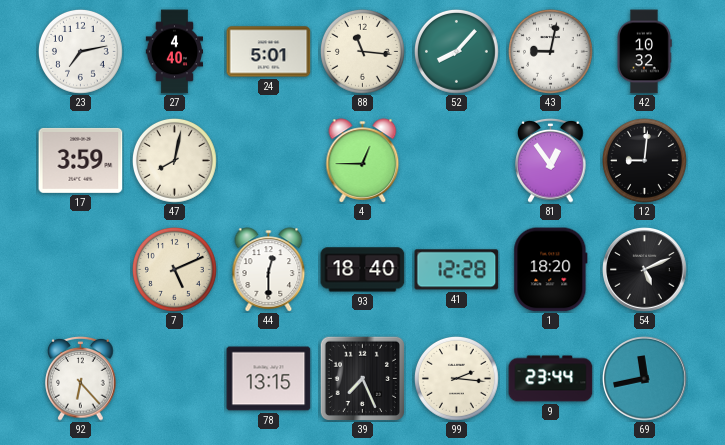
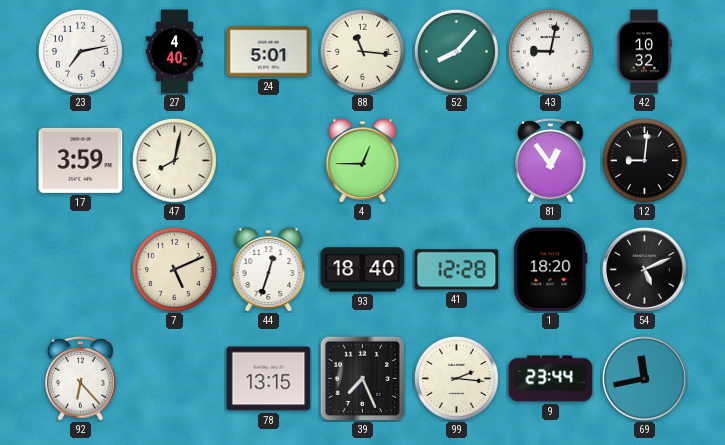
44: 12:30 -> 12:33
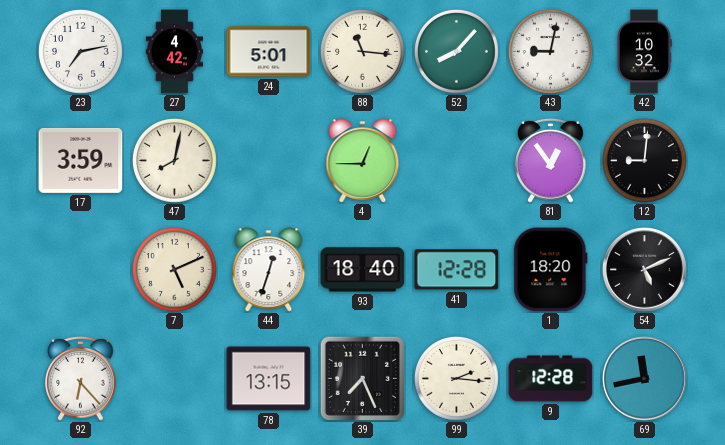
27: 4:40 -> 4:42
9: 23:44 -> 12:28
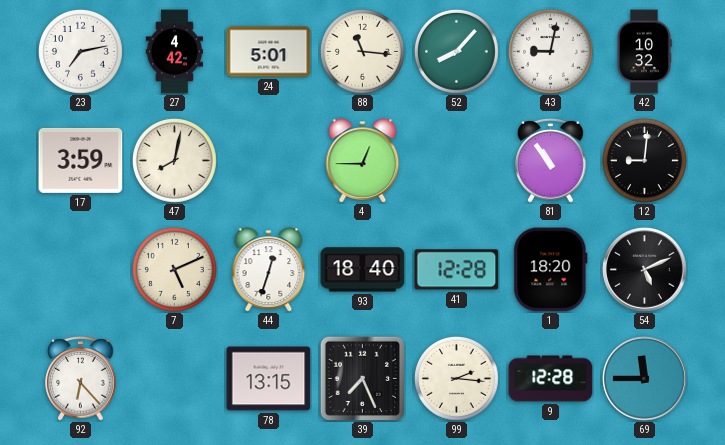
81: 12:54 -> 10:54
69: 11:43 -> 11:45
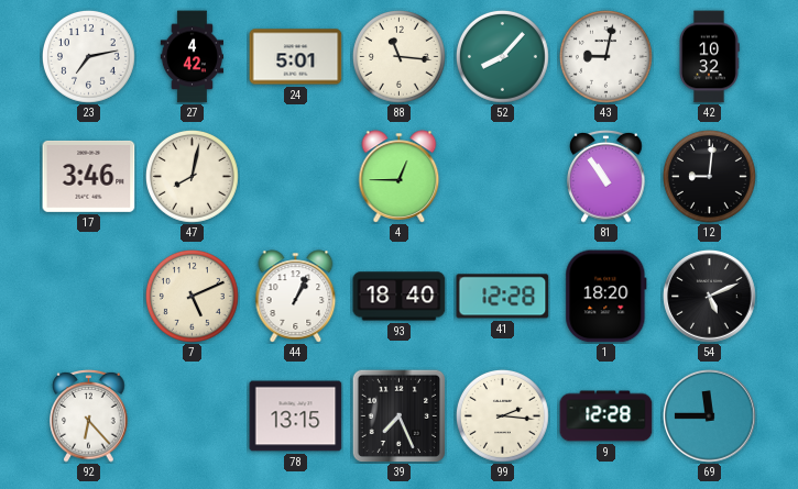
17: 3:59 -> 3:46
44: 12:33 -> 1:04
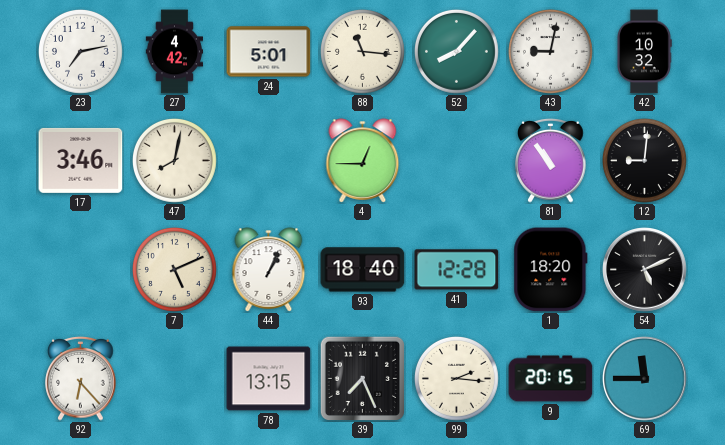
9: 12:28 -> 20:15
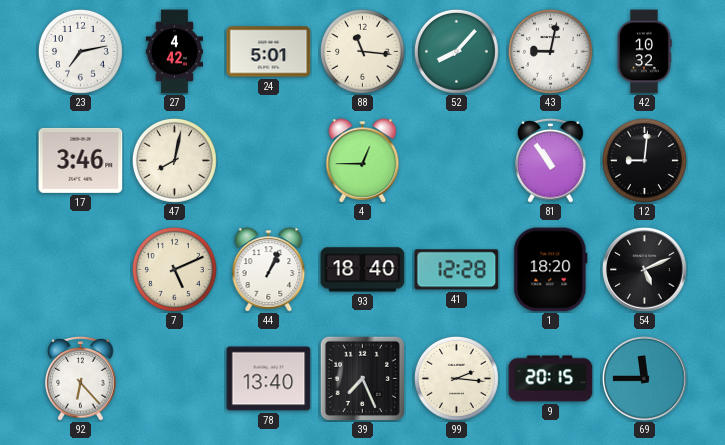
78: 13:15 -> 13:40
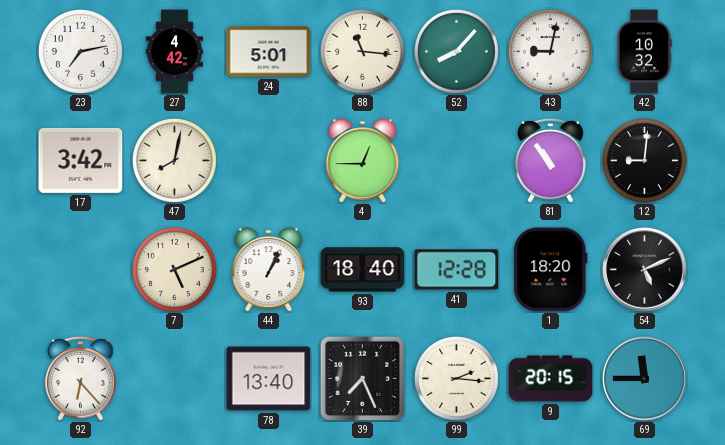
17: 3:46 -> 3:42
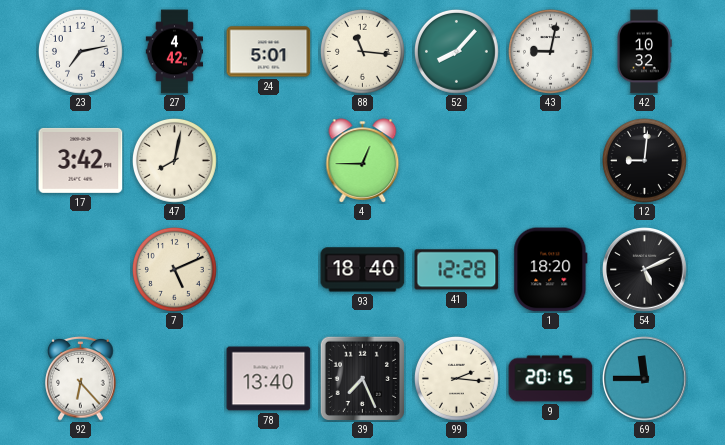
81: 10:54 -> none
44: 1:04 -> none
